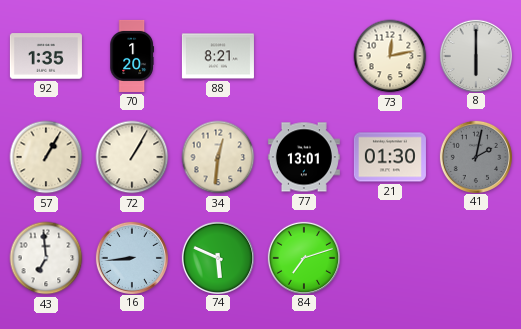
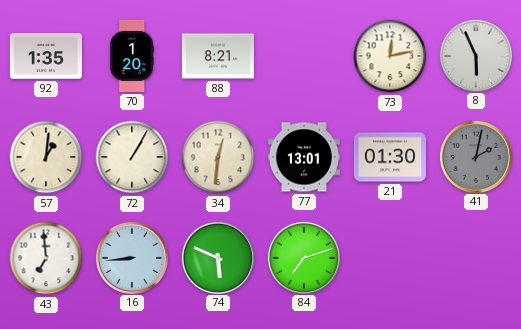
8: 6:00 -> 5:56
57: 1:05 -> 1:01
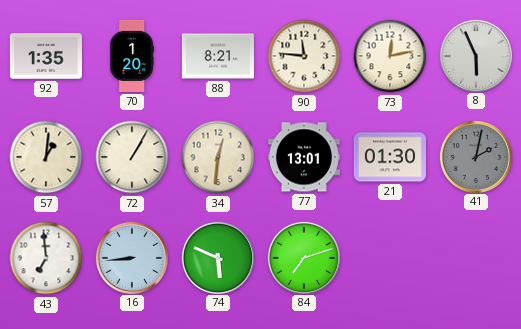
90: none -> 11:46
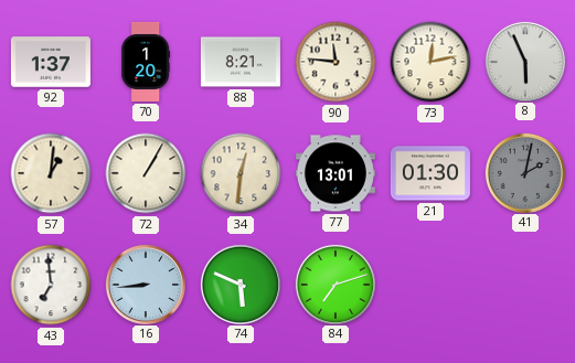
92: 1:35 -> 1:37
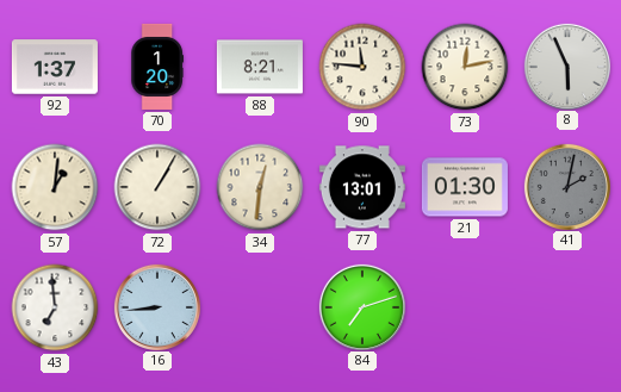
74: 5:49 -> none
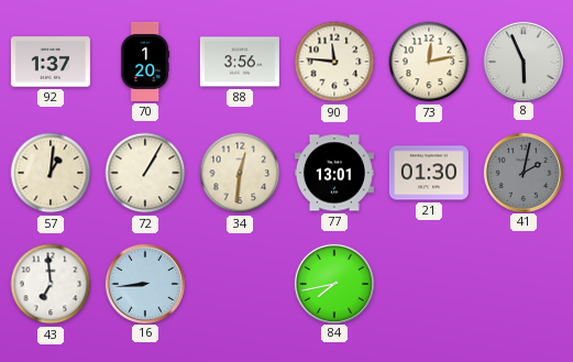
88: 8:21 -> 3:56
84: 7:12 -> 7:43
